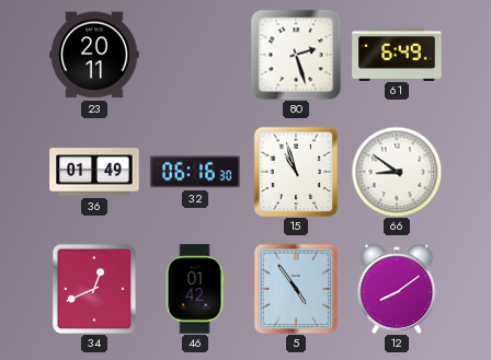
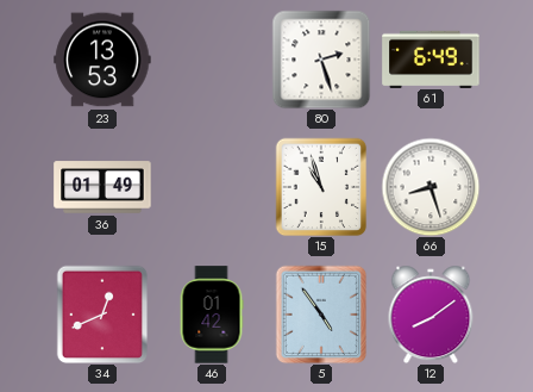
23: 20:11 -> 13:53
32: 06:16 -> none
66: 8:51 -> 8:27
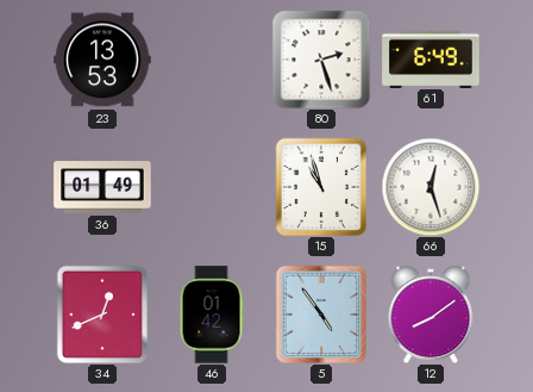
66: 8:27 -> 12:27
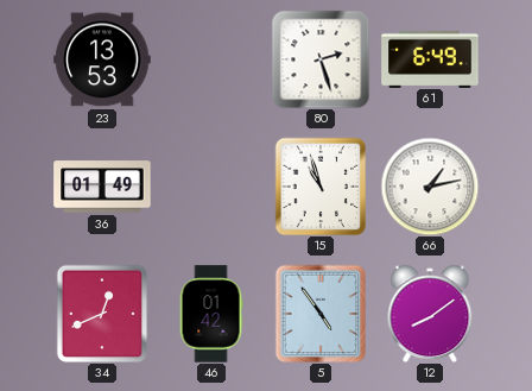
66: 12:27 -> 1:13
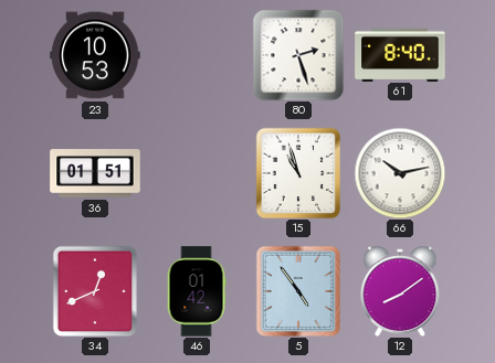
23: 13:53 -> 10:53
61: 6:49 -> 8:40
36: 01:49 -> 01:51
66: 1:13 -> 10:13
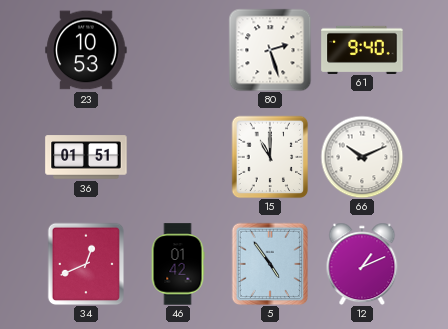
61: 8:40 -> 9:40
15: 10:57 -> 11:00
66: 10:13 -> 10:11
12: 8:09 -> 1:11
